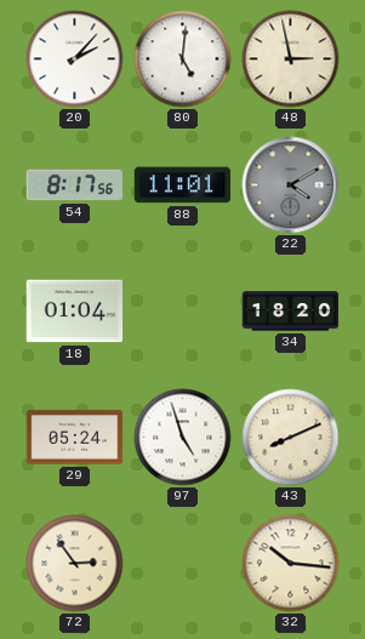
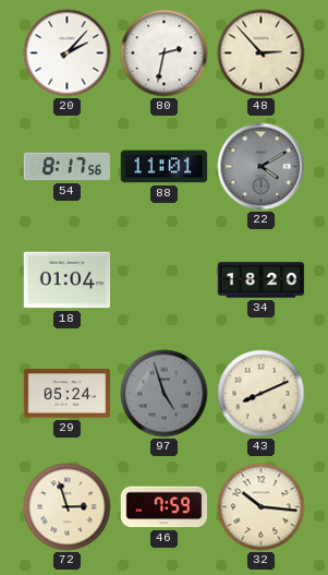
80: 5:01 -> 2:32
48: 2:58 -> 2:53
97 dial: white -> grey
72: 2:54 -> 2:57
46: none -> 7:59
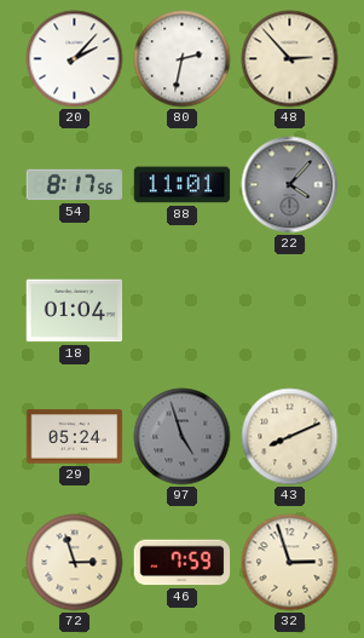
22: 4:10 -> 4:07
34: 18:20 -> none
32: 10:16 -> 2:57
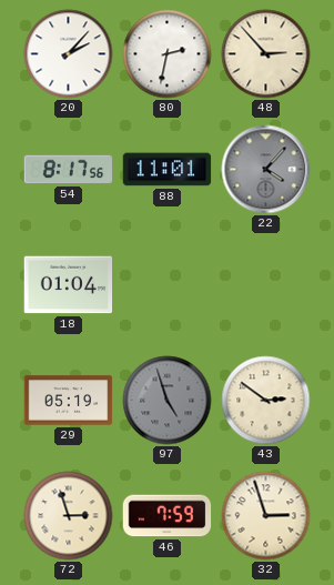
29: 05:24 -> 05:19
43: 8:11 -> 2:51
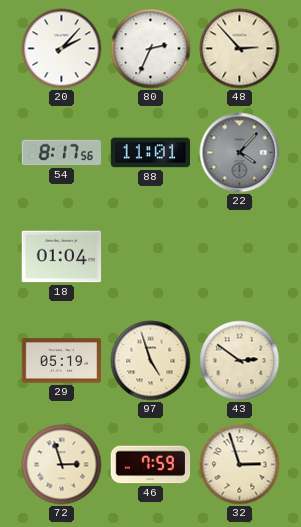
80: 2:32 -> 2:34
97 dial: grey -> cream
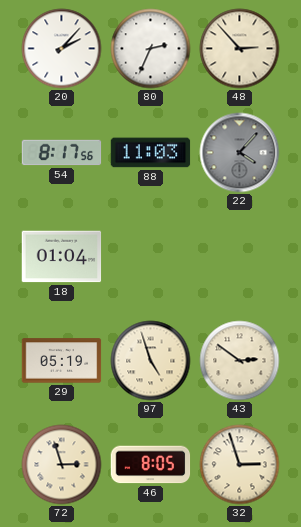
88: 11:01 -> 11:03
46: 7:59 -> 8:05
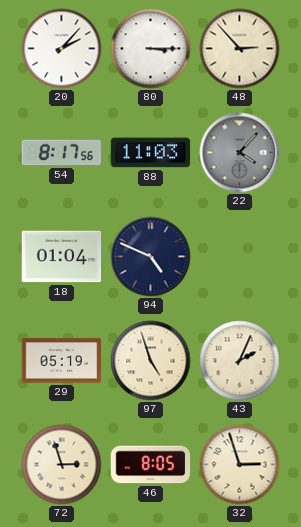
80: 2:34 -> 3:15
94: none -> 4:49
43: 2:51 -> 2:04
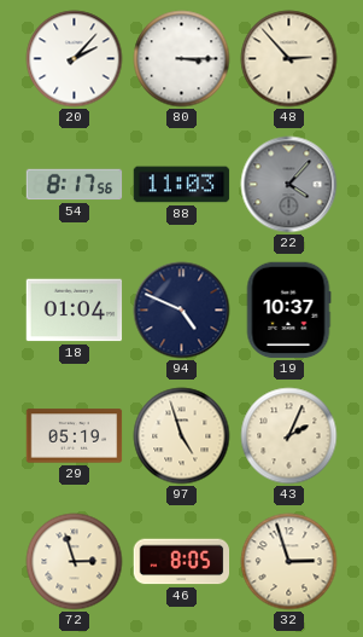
19: none -> 10:37
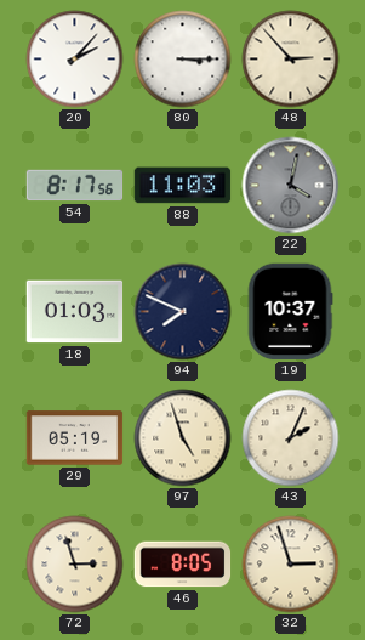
22: 4:07 -> 4:02
18: 01:04 -> 01:03
94: 4:49 -> 7:49
